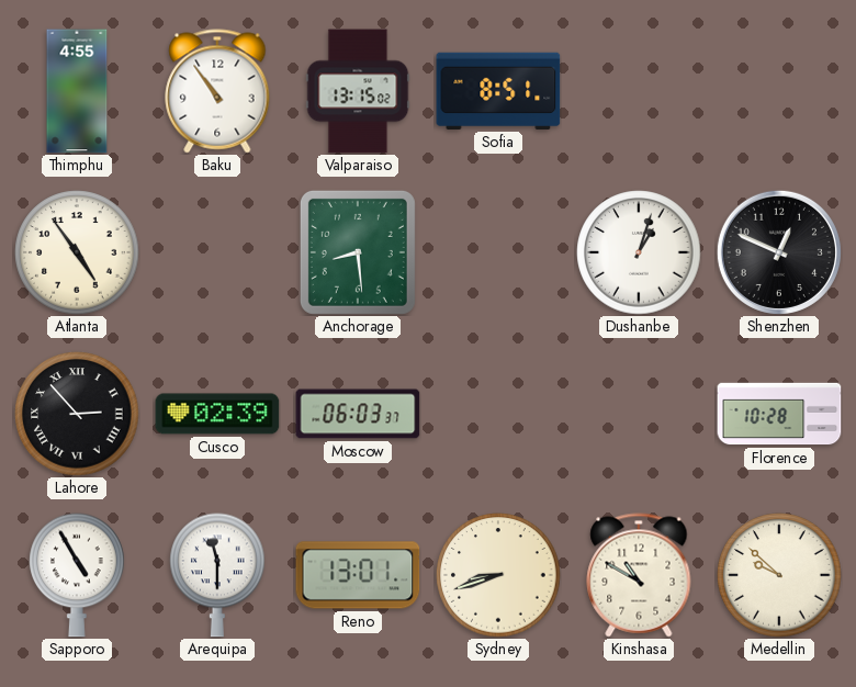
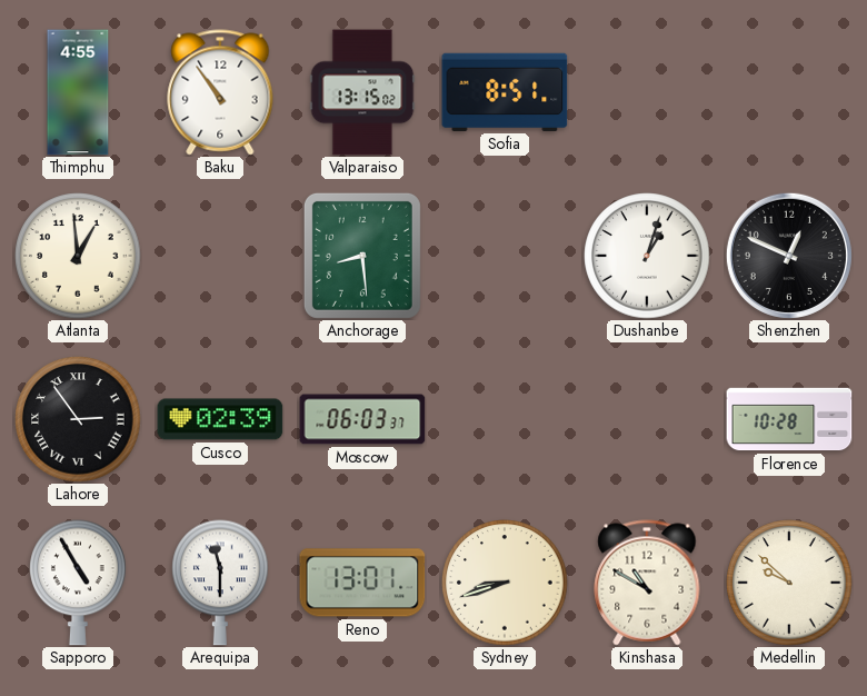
Atlanta: 4:54 -> 12:59
Lahore: 2:53 -> 2:54
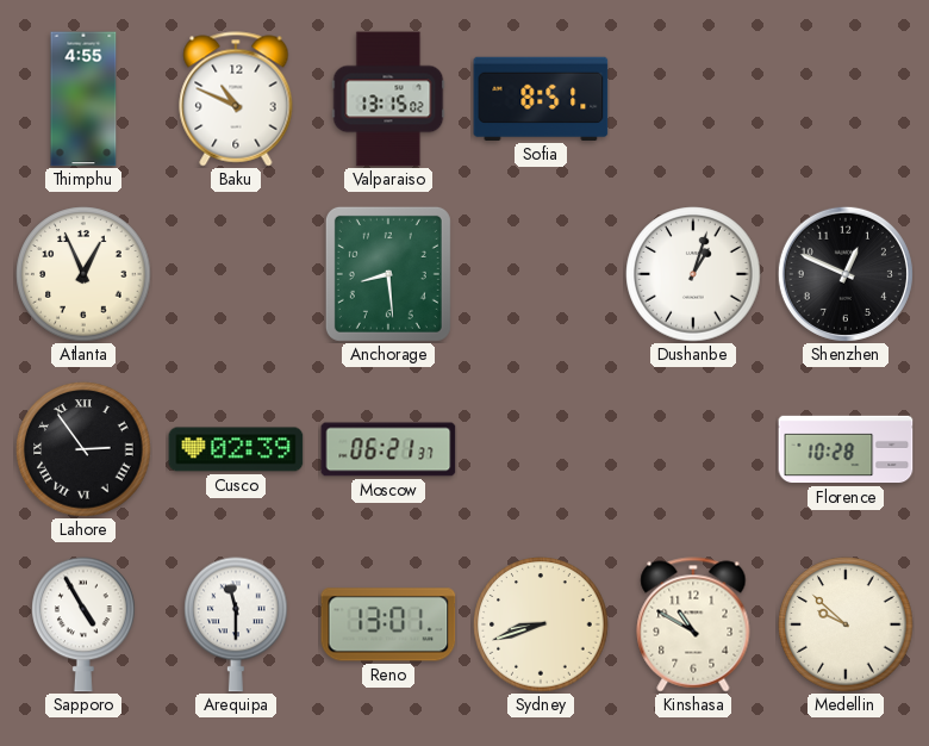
Baku: 10:54 -> 10:49
Atlanta: 12:59 -> 12:56
Moscow: 06:03 -> 06:21
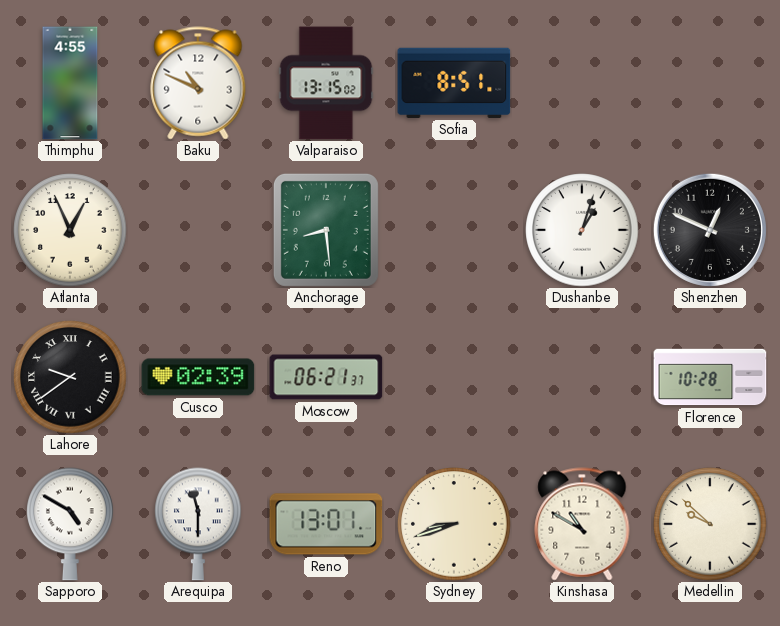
Lahore: 2:54 -> 9:39
Sapporo: 4:55 -> 4:50
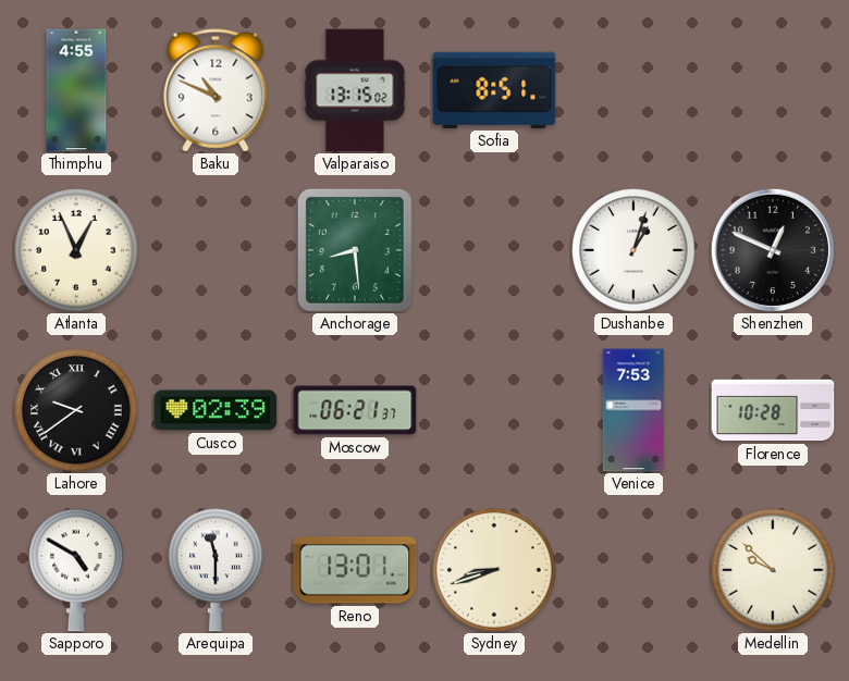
Venice: none -> 7:53
Kinshasa: 10:50 -> none
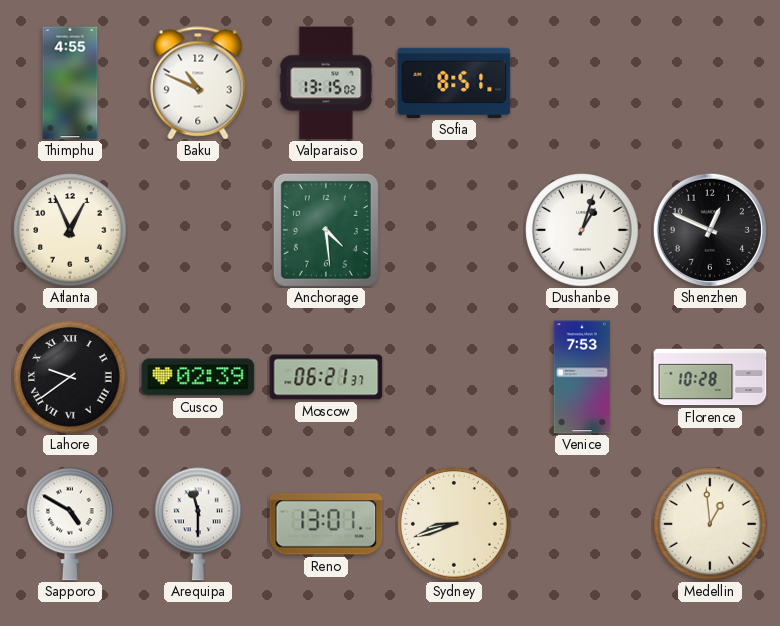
Anchorage: 8:29 -> 4:29
Medellin: 9:52 -> 12:59
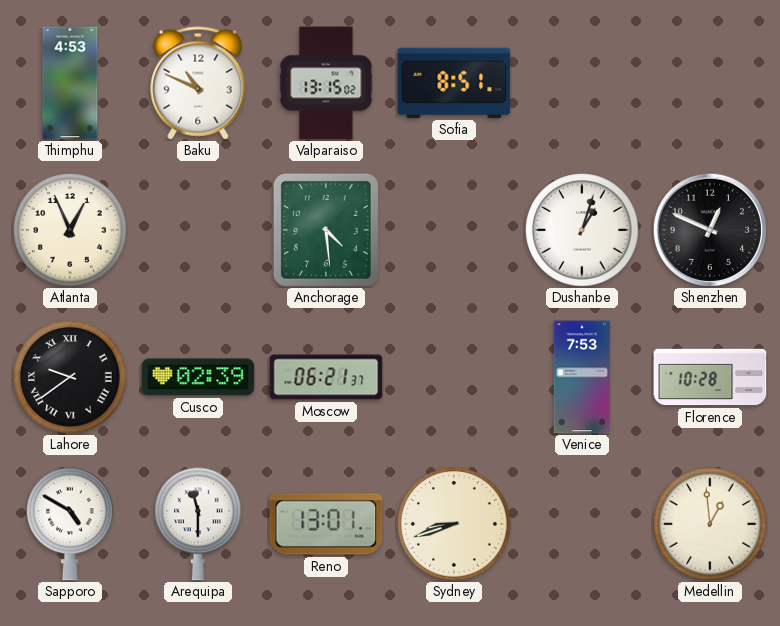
Thimphu: 4:55 -> 4:53
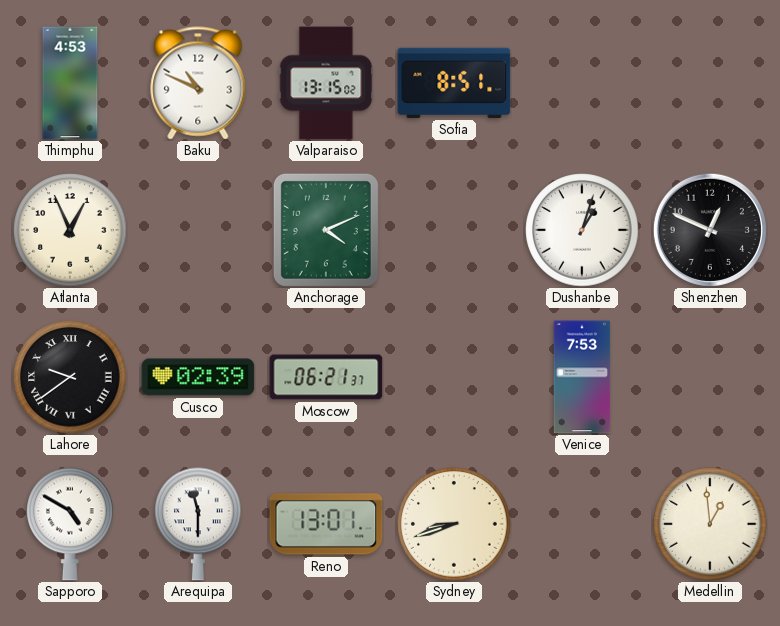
Anchorage: 4:29 -> 4:11
Florence: 10:28 -> none
